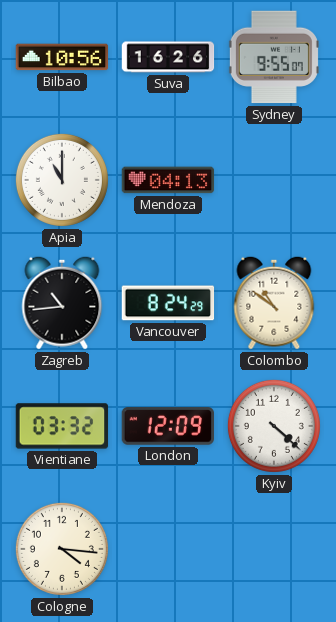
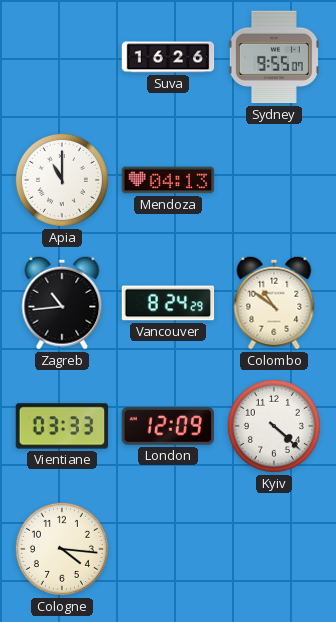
Bilbao: 10:56 -> none
Vientiane: 03:32 -> 03:33
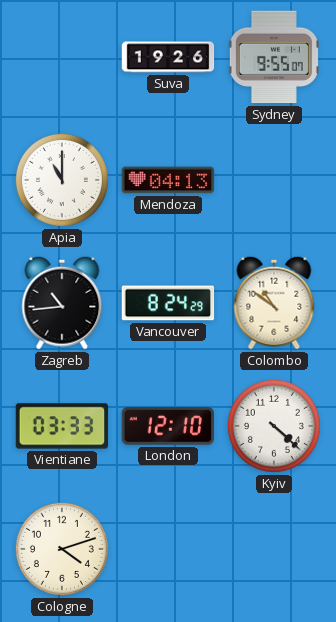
Suva: 16:26 -> 19:26
London: 12:09 -> 12:10
Cologne: 4:16 -> 4:12
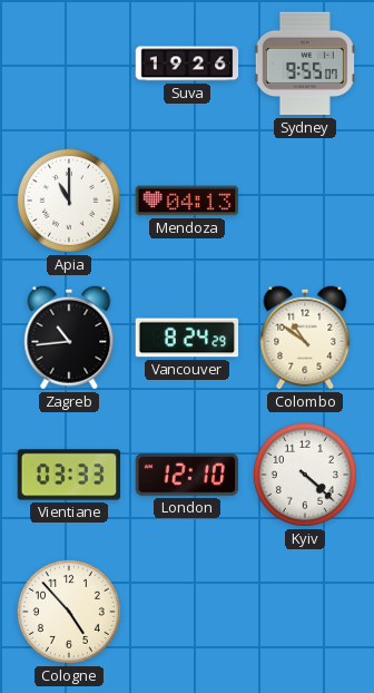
Cologne: 4:12 -> 4:53
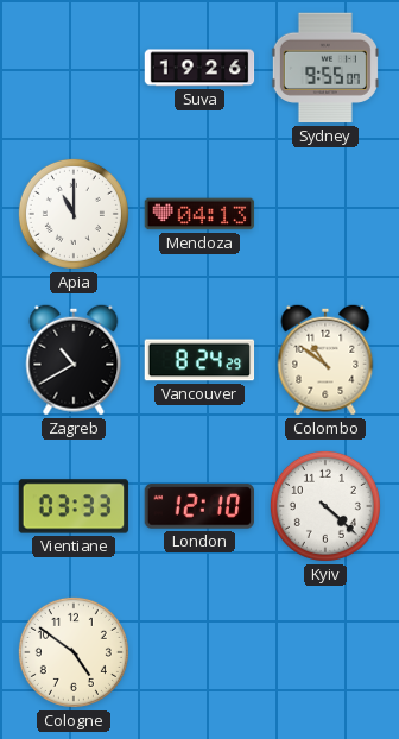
Zagreb: 10:44 -> 10:40
Cologne: 4:53 -> 4:51
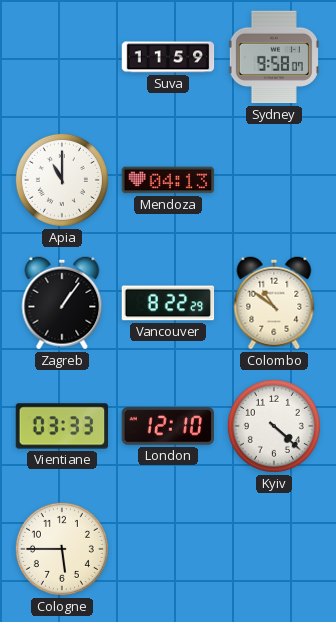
Suva: 19:26 -> 11:59
Sydney: 9:55 -> 9:58
Zagreb: 10:40 -> 1:06
Vancouver: 8:24 -> 8:22
Cologne: 4:51 -> 5:45
